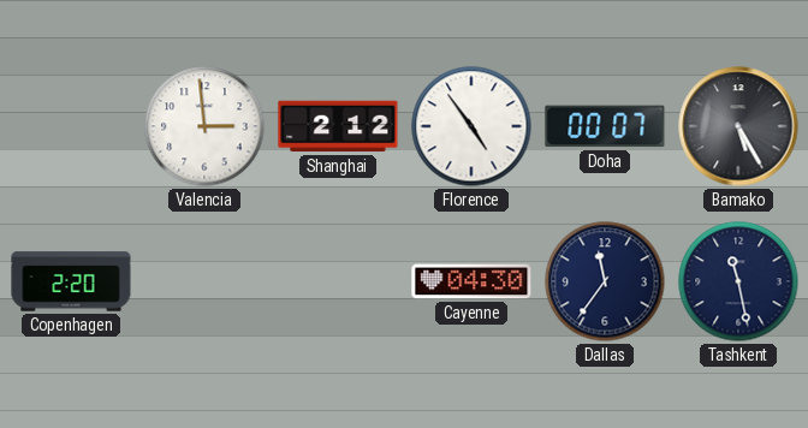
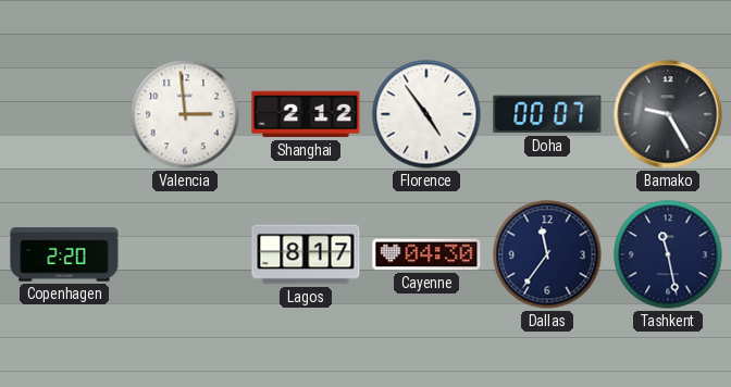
Bamako: 5:25 -> 9:25
Lagos: none -> 8:17
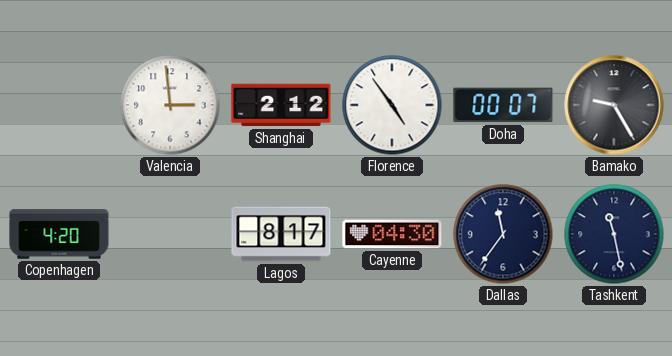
Copenhagen: 2:20 -> 4:20
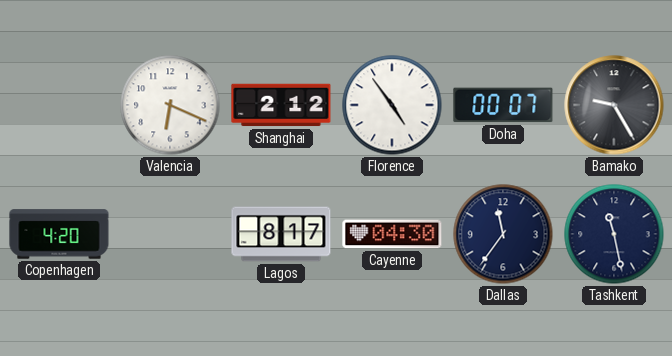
Valencia: 2:59 -> 6:19
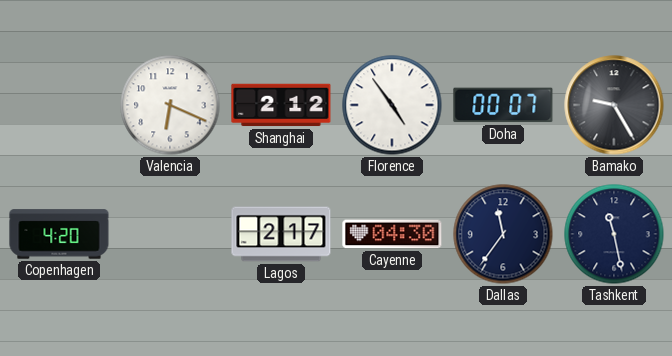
Lagos: 8:17 -> 2:17
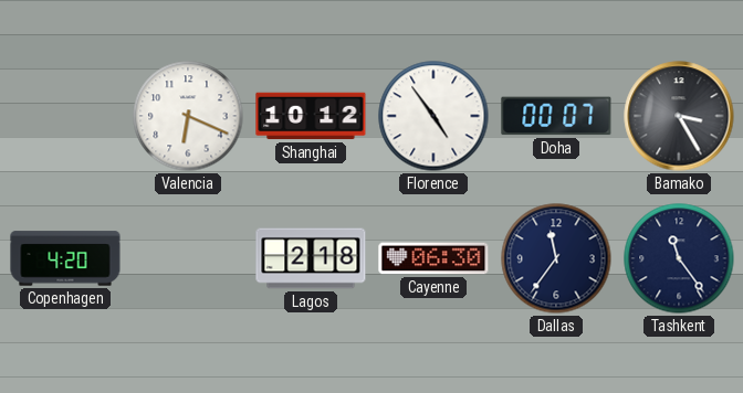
Shanghai: 2:12 -> 10:12
Bamako: 9:25 -> 3:25
Lagos: 2:17 -> 2:18
Cayenne: 04:30 -> 06:30
Tashkent: 11:28 -> 11:24
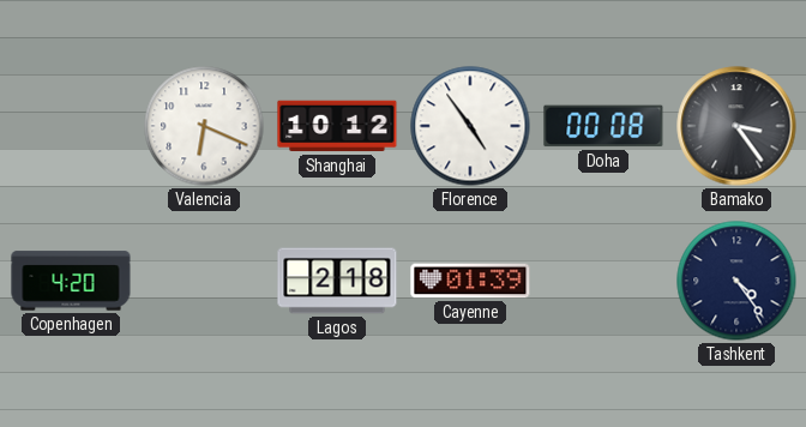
Doha: 00:07 -> 00:08
Bamako: 3:25 -> 3:24
Cayenne: 06:30 -> 01:39
Dallas: 11:36 -> none
Tashkent: 11:24 -> 4:24
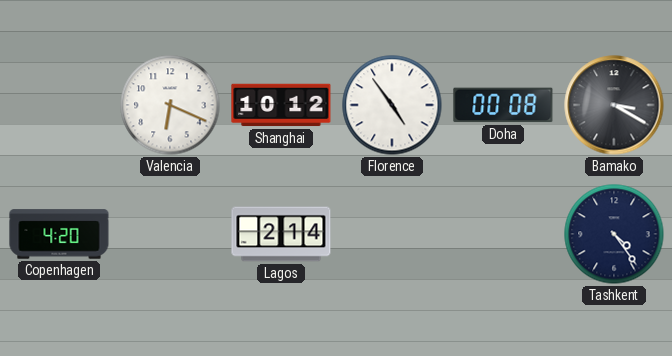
Bamako: 3:24 -> 3:20
Lagos: 2:18 -> 2:14
Cayenne: 01:39 -> none
